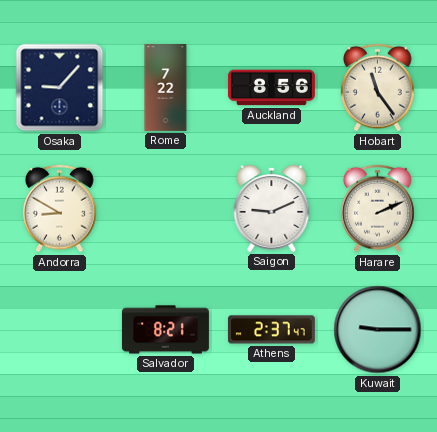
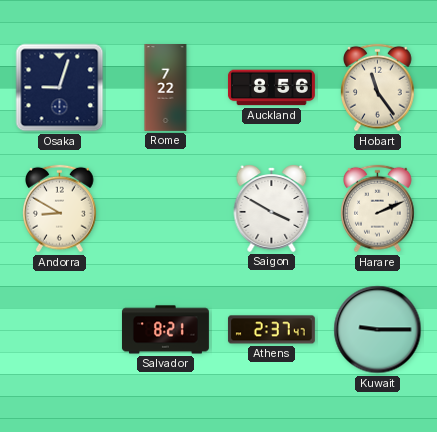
Osaka: 9:07 -> 9:03
Saigon: 9:11 -> 3:50
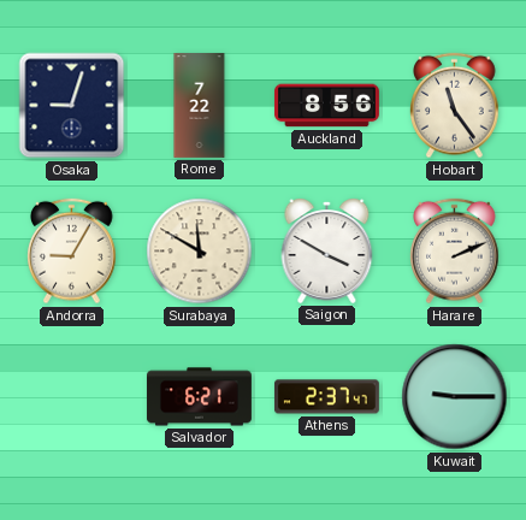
Andorra: 8:50 -> 9:05
Surabaya: none -> 11:50
Salvador: 8:21 -> 6:21
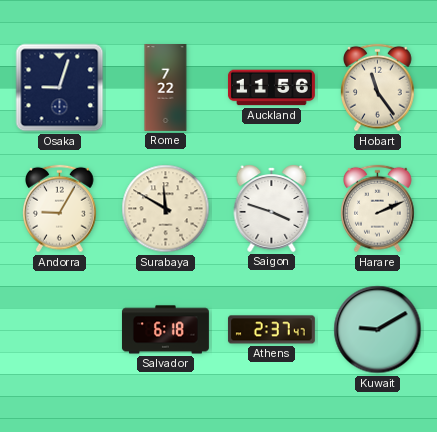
Auckland: 8:56 -> 11:56
Saigon: 3:50 -> 3:48
Salvador: 6:21 -> 6:18
Kuwait: 9:15 -> 9:10
